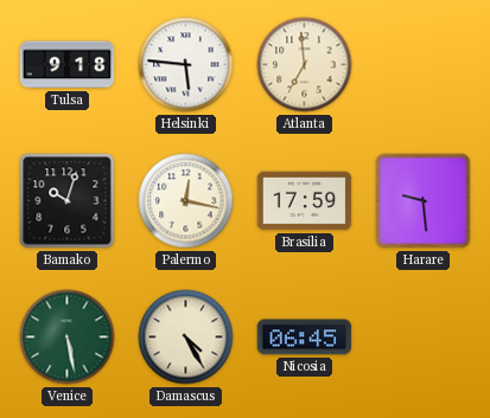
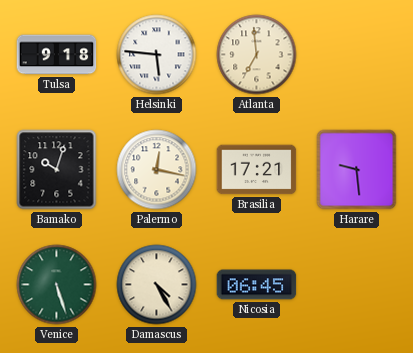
Brasilia: 17:59 -> 17:21
Venice: 5:28 -> 5:27
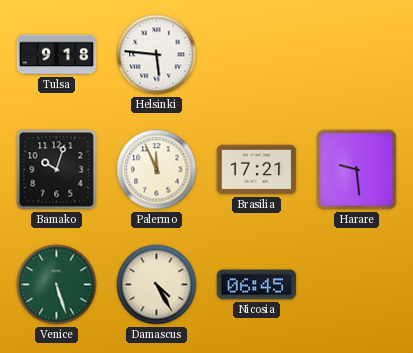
Atlanta: 6:59 -> none
Palermo: 12:17 -> 11:56
